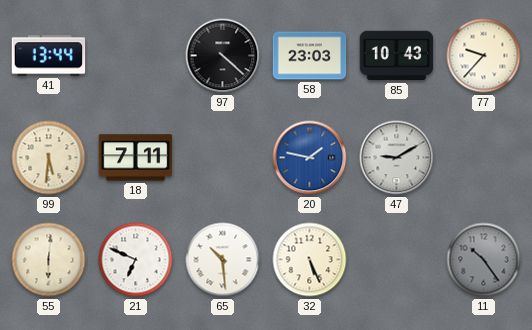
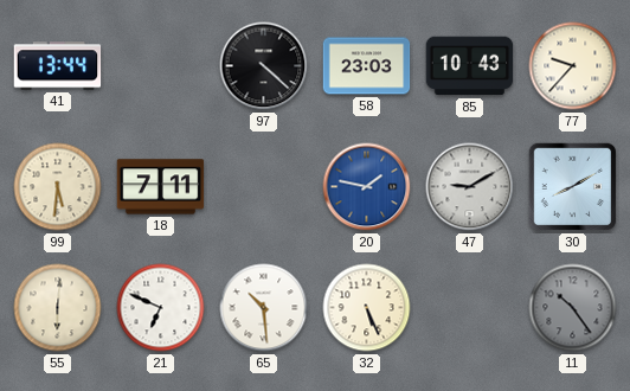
30: none -> 8:10
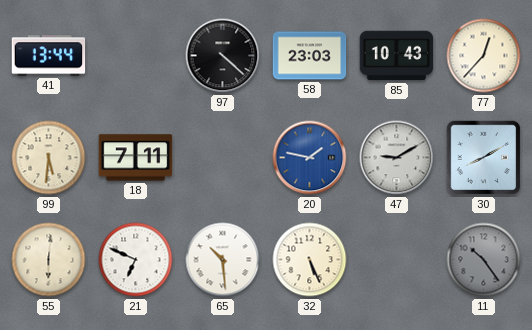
77: 9:37 -> 12:37
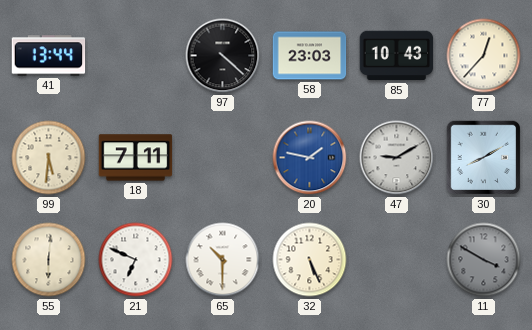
65: 10:29 -> 10:30
11: 10:24 -> 3:50
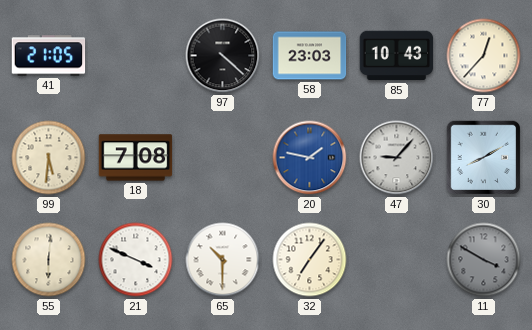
41: 13:44 -> 21:05
18: 7:11 -> 7:08
47: 9:10 -> 9:07
21: 6:49 -> 3:49
32: 5:26 -> 7:06
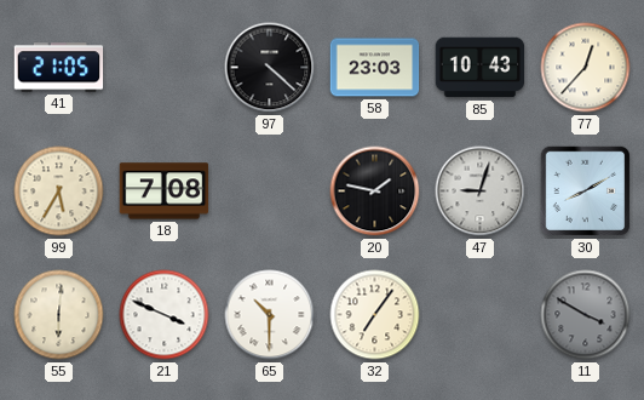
99: 5:31 -> 5:35
20 dial: blue -> black
47: 9:07 -> 9:03
